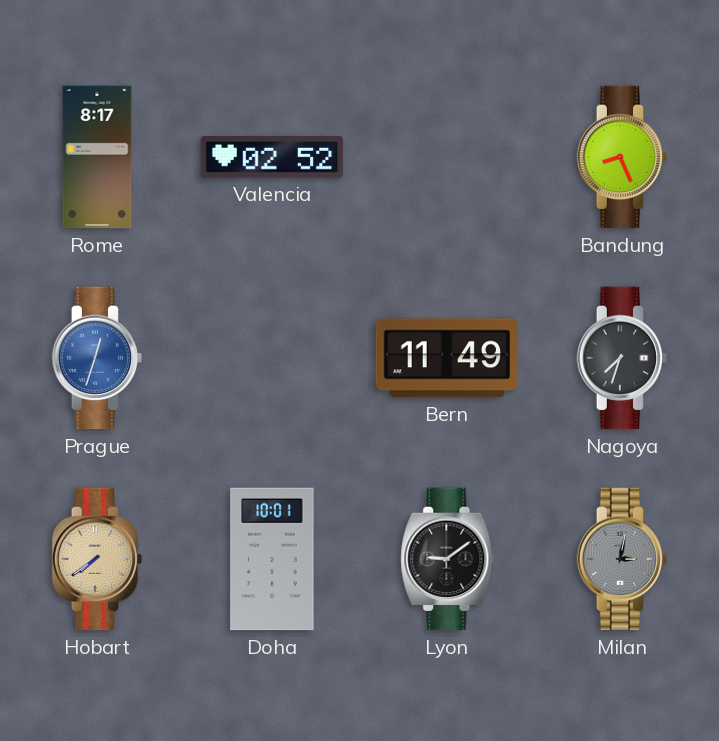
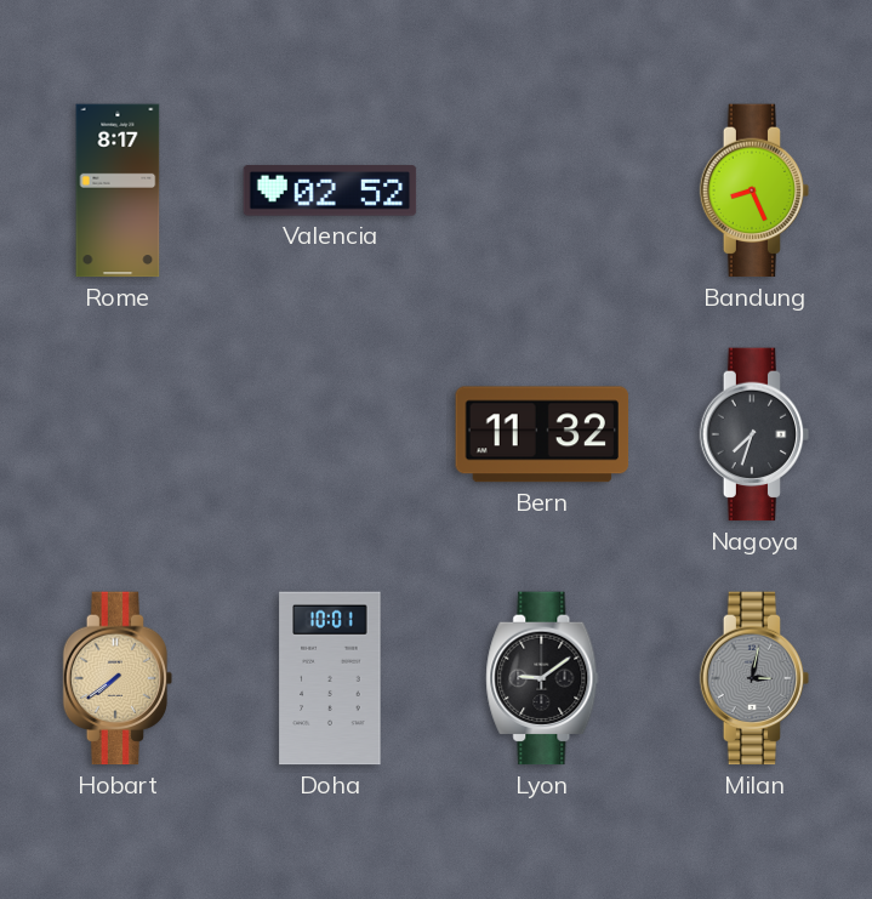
Prague: 12:33 -> none
Bern: 11:49 -> 11:32
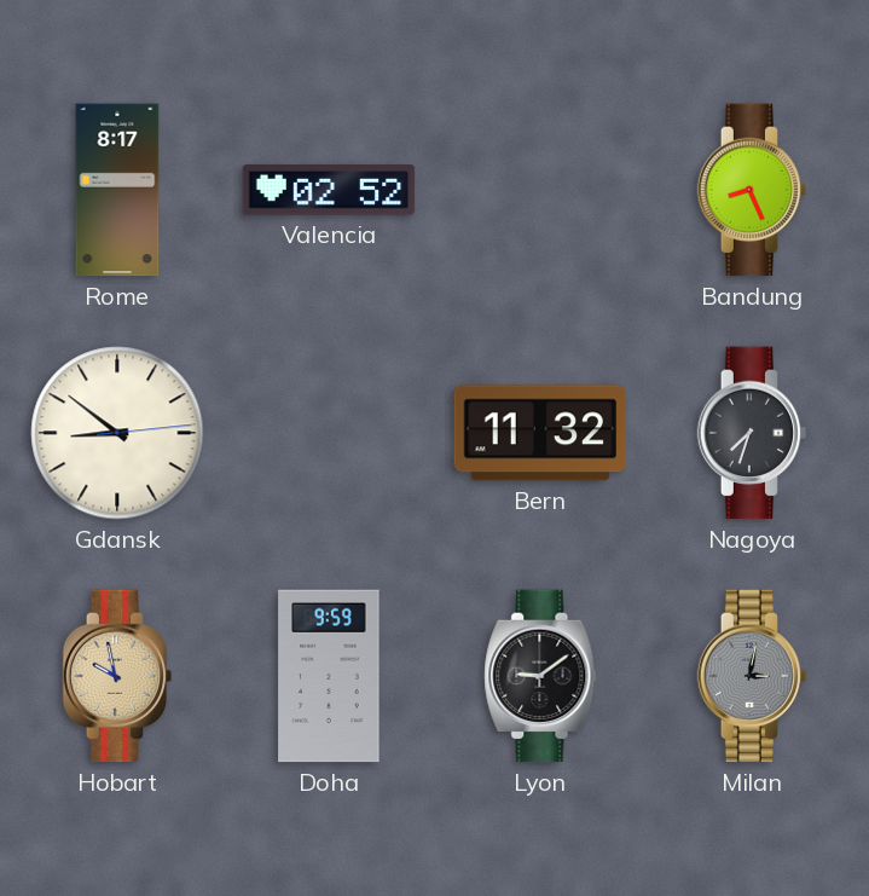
Gdansk: none -> 8:51
Hobart: 7:39 -> 9:58
Doha: 10:01 -> 9:59
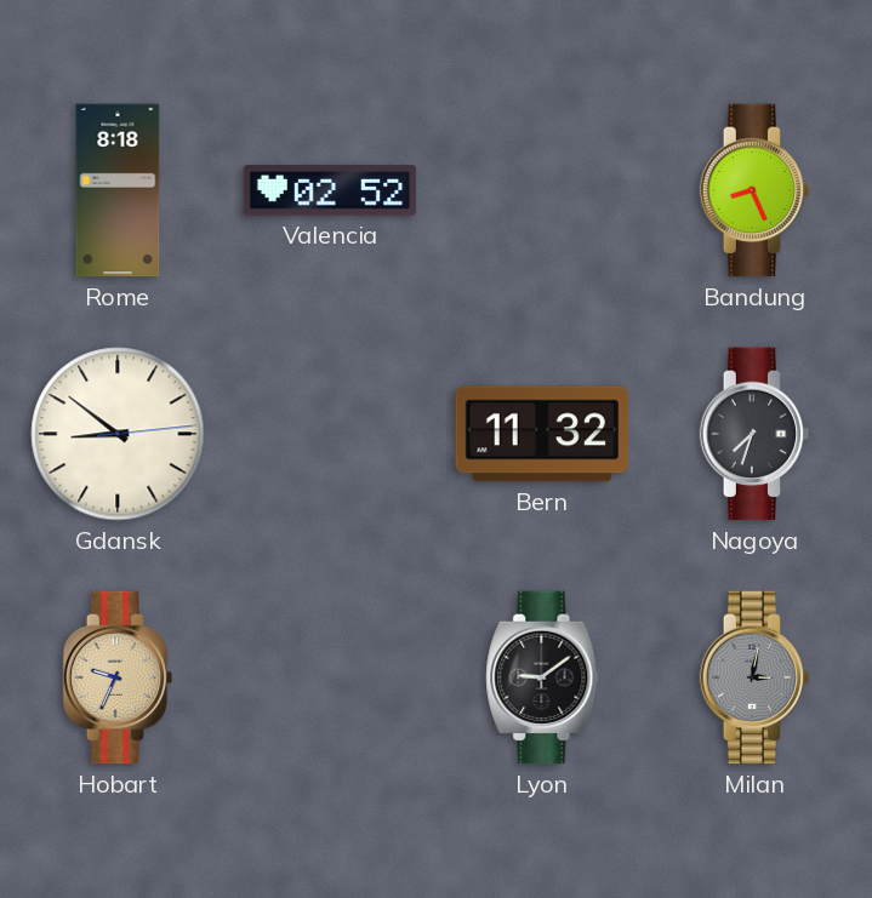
Rome: 8:17 -> 8:18
Hobart: 9:58 -> 9:34
Doha: 9:59 -> none
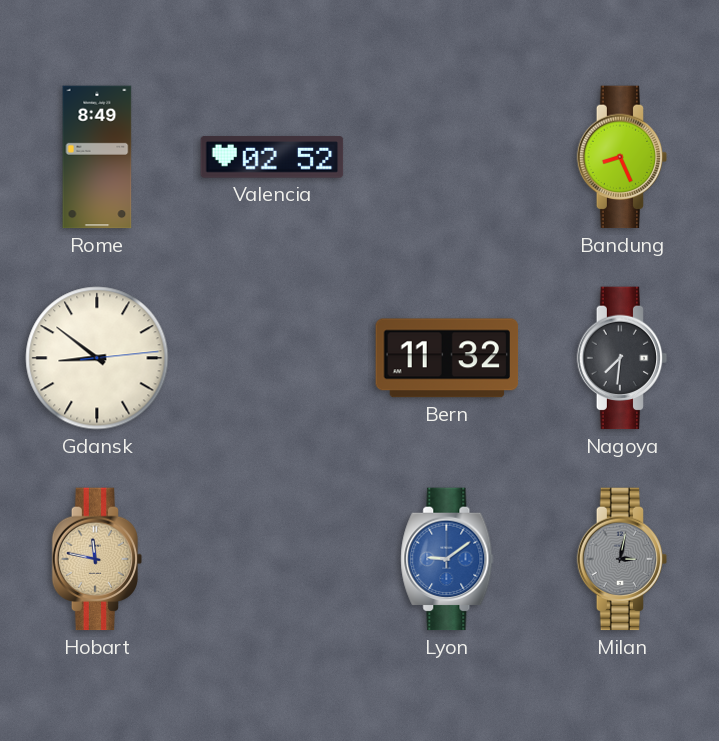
Rome: 8:18 -> 8:49
Nagoya: 7:33 -> 7:31
Hobart: 9:34 -> 11:47
Lyon dial: black -> blue
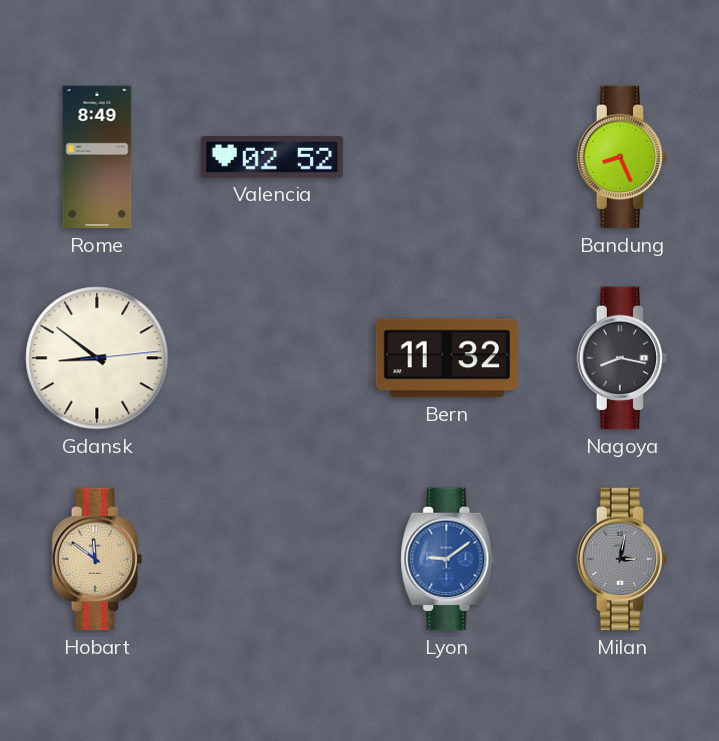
Nagoya: 7:31 -> 8:17
Hobart: 11:47 -> 11:51
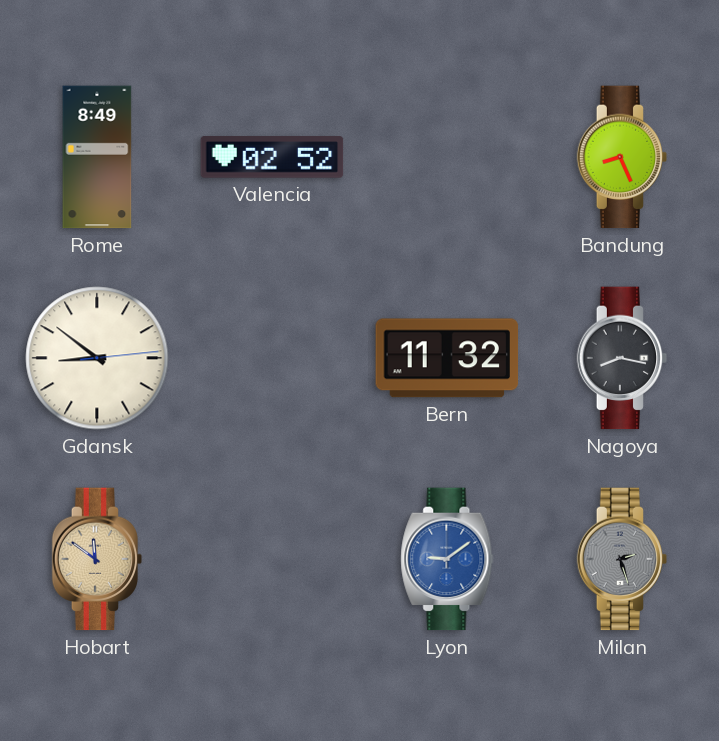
Milan: 3:02 -> 2:27
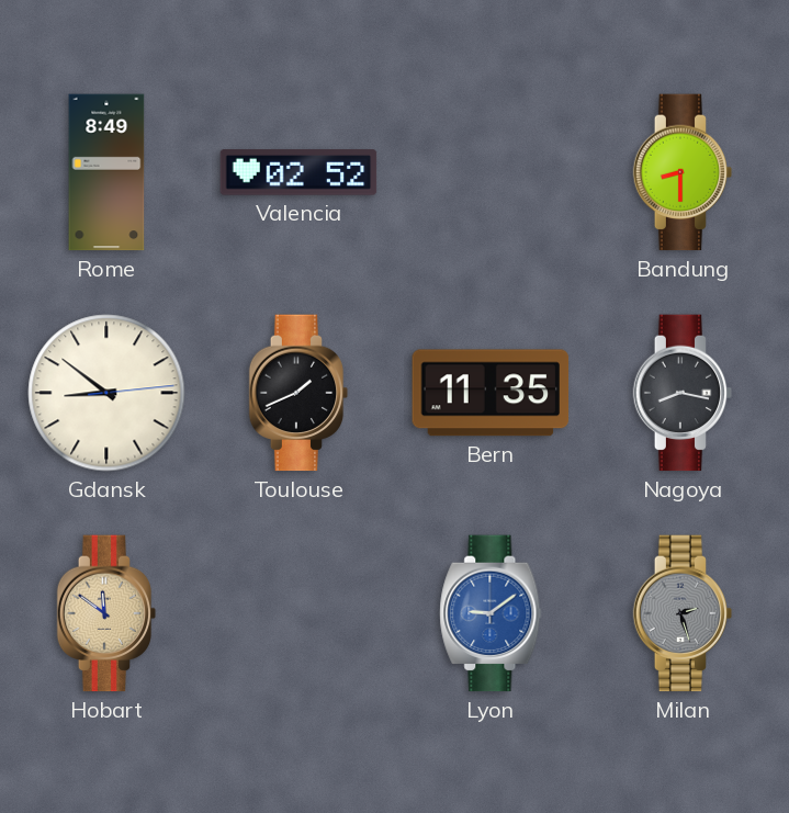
Bandung: 8:26 -> 8:30
Toulouse: none -> 1:41
Bern: 11:32 -> 11:35
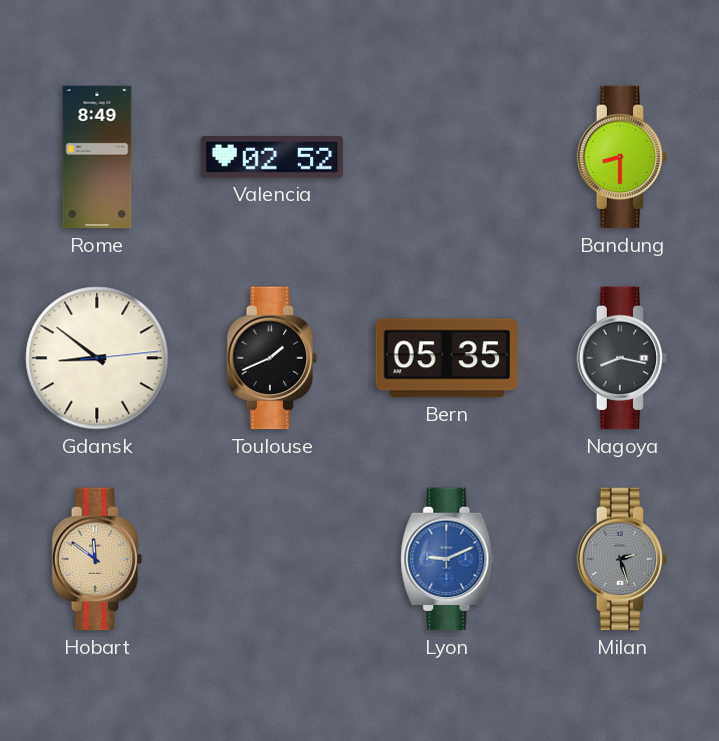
Bern: 11:35 -> 05:35
Lyon: 9:09 -> 9:11
